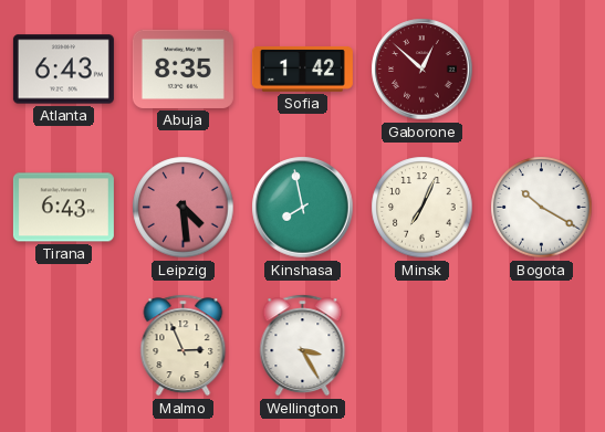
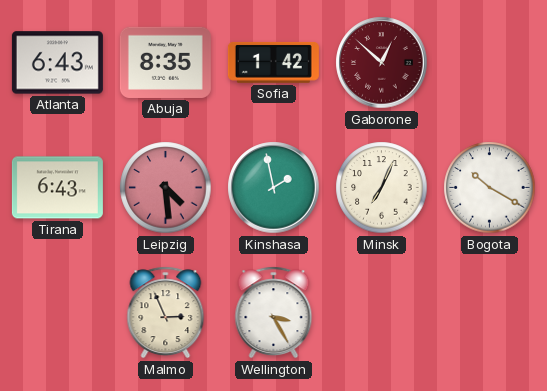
Kinshasa: 7:58 -> 1:58
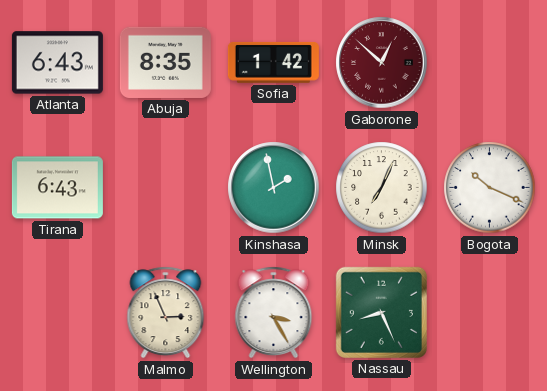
Leipzig: 4:29 -> none
Bogota: 10:20 -> 10:19
Nassau: none -> 8:26
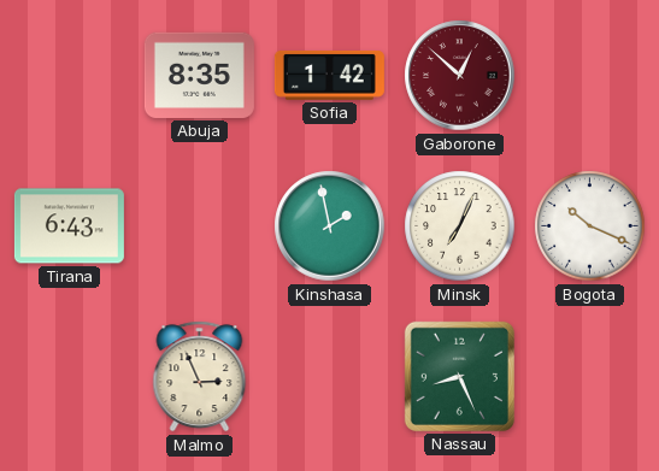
Atlanta: 6:43 -> none
Wellington: 3:25 -> none
